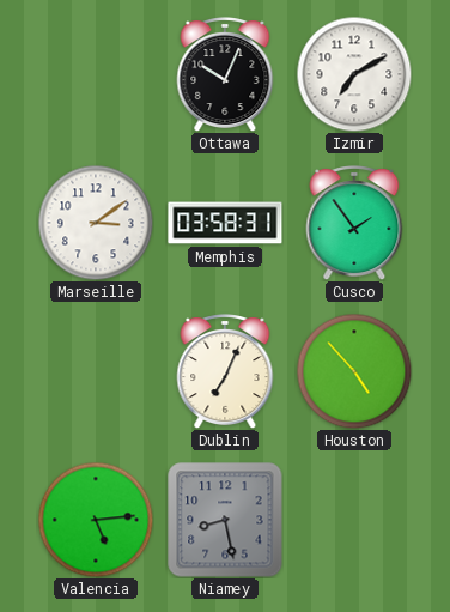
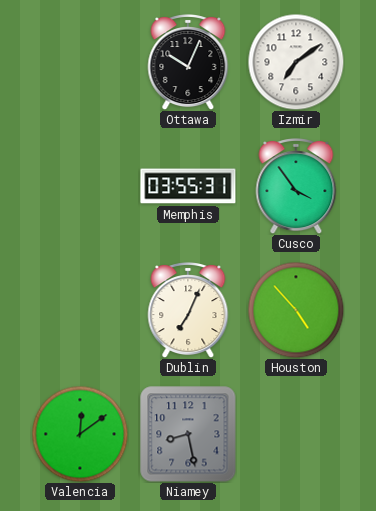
Izmir: 7:10 -> 7:09
Marseille: 3:09 -> none
Memphis: 03:58 -> 03:55
Cusco: 1:54 -> 3:54
Valencia: 5:14 -> 12:09
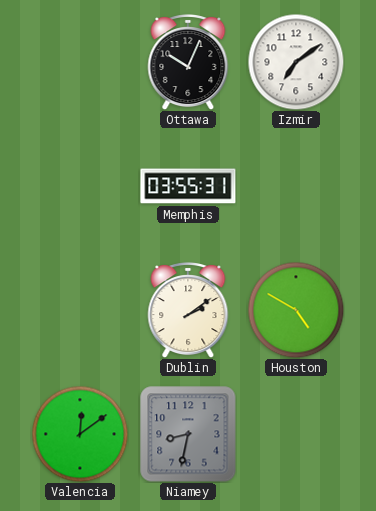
Cusco: 3:54 -> none
Dublin: 7:04 -> 2:09
Houston: 4:53 -> 4:50
Niamey: 8:28 -> 8:32
